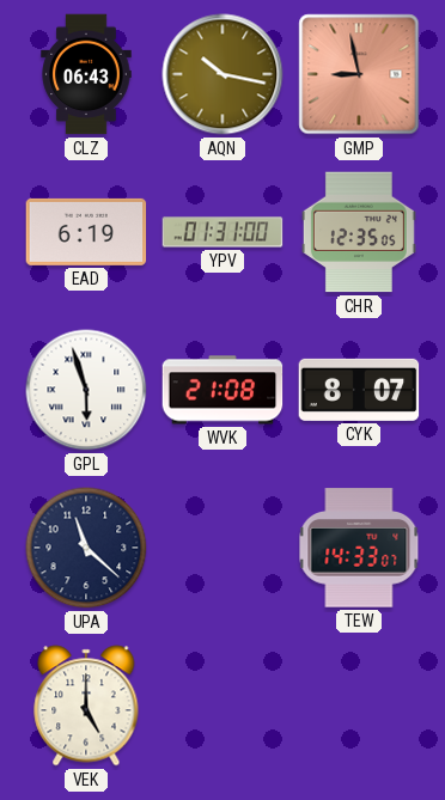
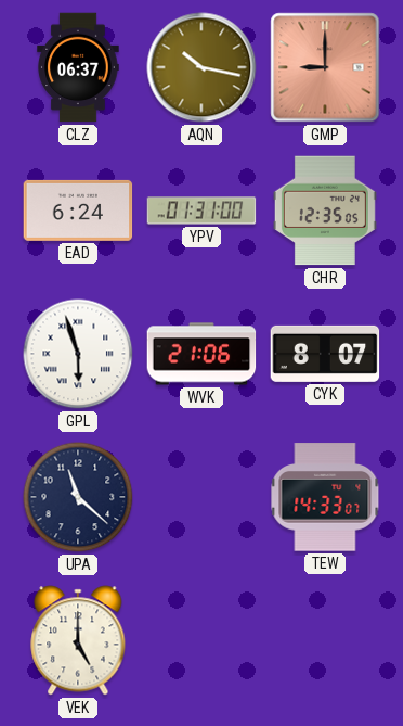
CLZ: 06:43 -> 06:37
GMP: 8:58 -> 9:00
EAD: 6:19 -> 6:24
WVK: 21:08 -> 21:06
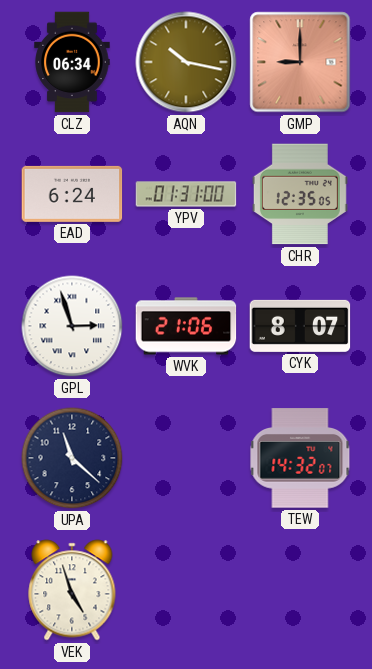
CLZ: 06:37 -> 06:34
GPL: 5:57 -> 2:57
TEW: 14:33 -> 14:32
VEK: 5:00 -> 4:57
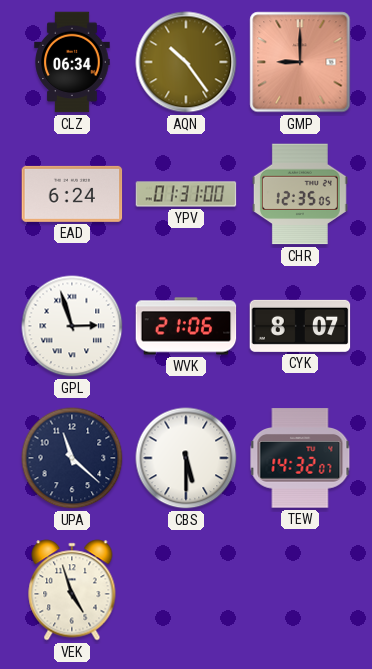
AQN: 10:17 -> 10:24
CBS: none -> 5:30
